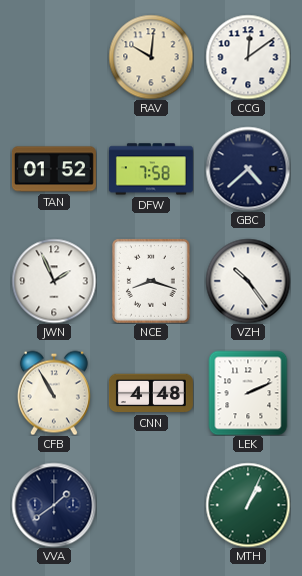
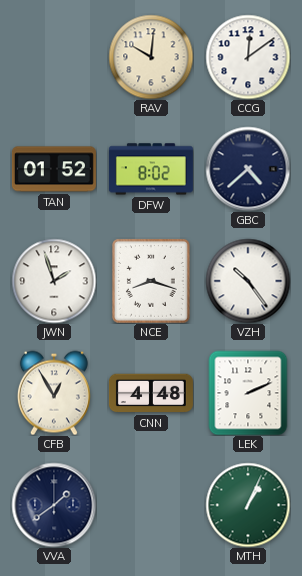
DFW: 7:58 -> 8:02
JWN: 1:56 -> 1:57
CFB: 10:55 -> 12:55
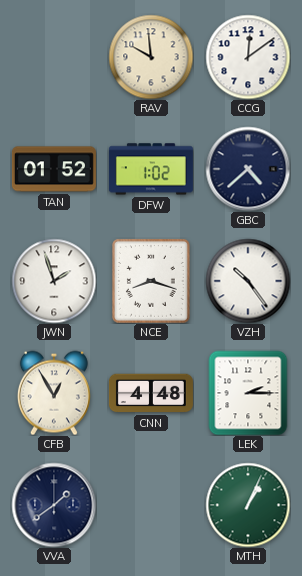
RAV: 10:01 -> 9:59
DFW: 8:02 -> 1:02
LEK: 2:11 -> 2:15
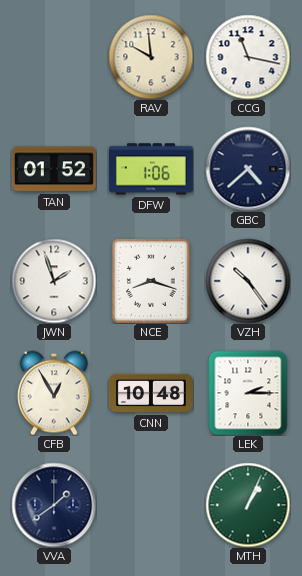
CCG: 12:09 -> 11:17
DFW: 1:02 -> 1:06
CNN: 4:48 -> 10:48
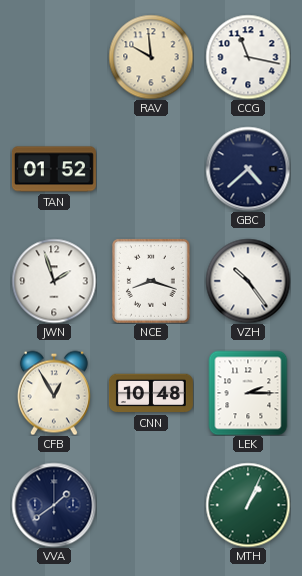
DFW: 1:06 -> none
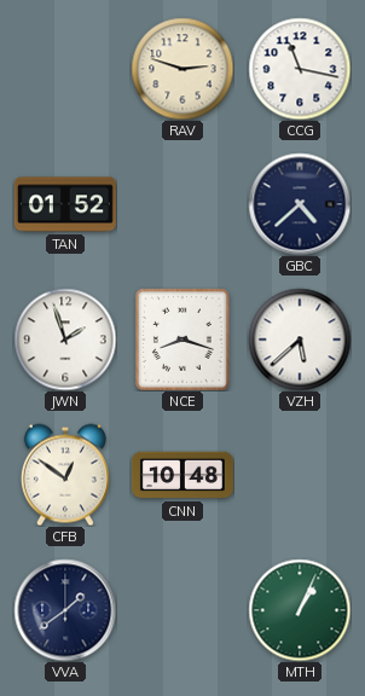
RAV: 9:59 -> 2:48
VZH: 10:24 -> 5:38
CFB: 12:55 -> 12:51
LEK: 2:15 -> none
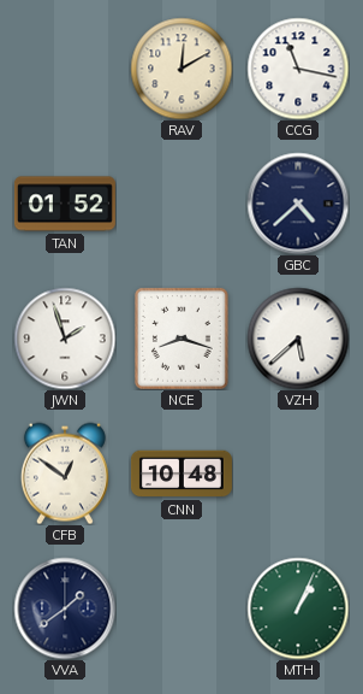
RAV: 2:48 -> 12:10
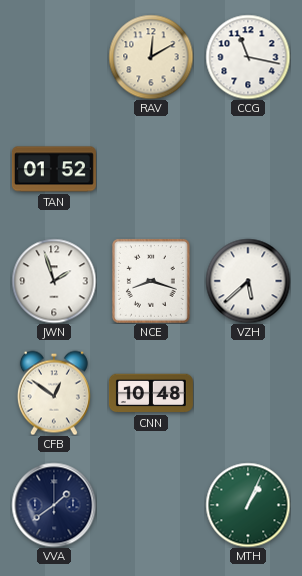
GBC: 4:38 -> none
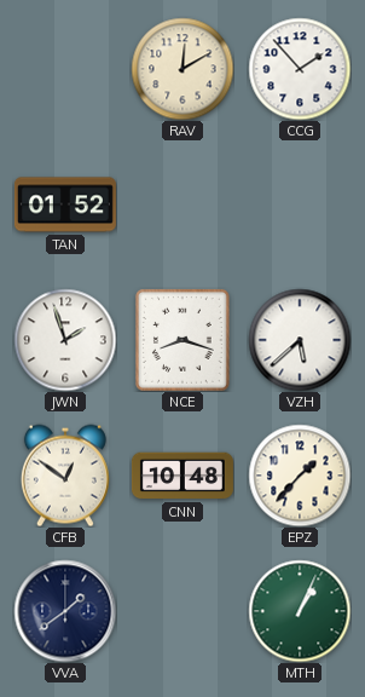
CCG: 11:17 -> 1:53
EPZ: none -> 1:37
